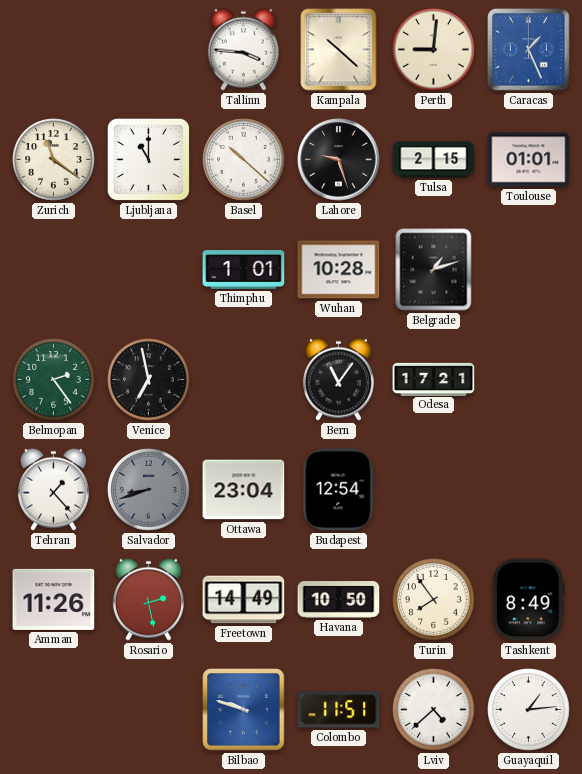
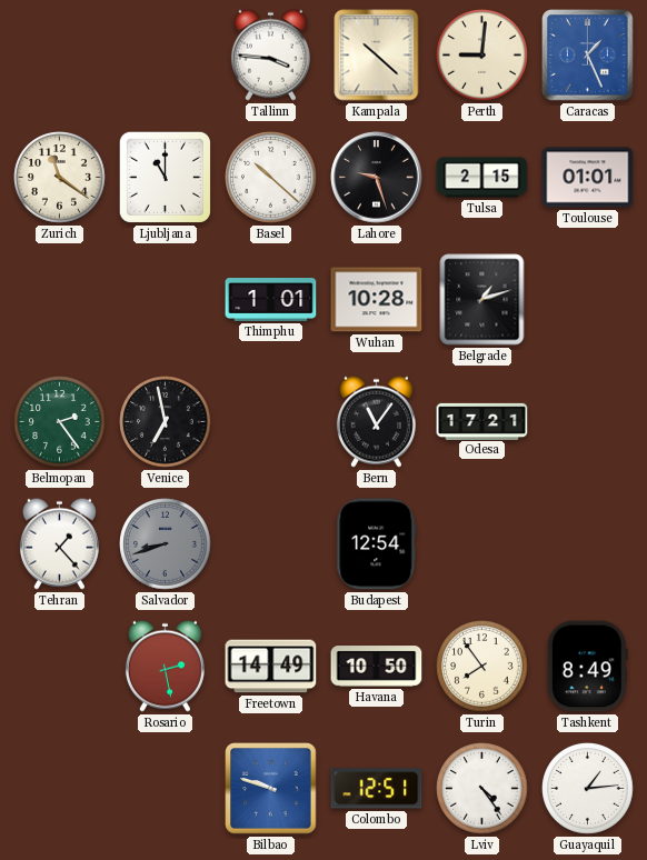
Ottawa: 23:04 -> none
Amman: 11:26 -> none
Colombo: 11:51 -> 12:51
Lviv: 4:38 -> 4:24
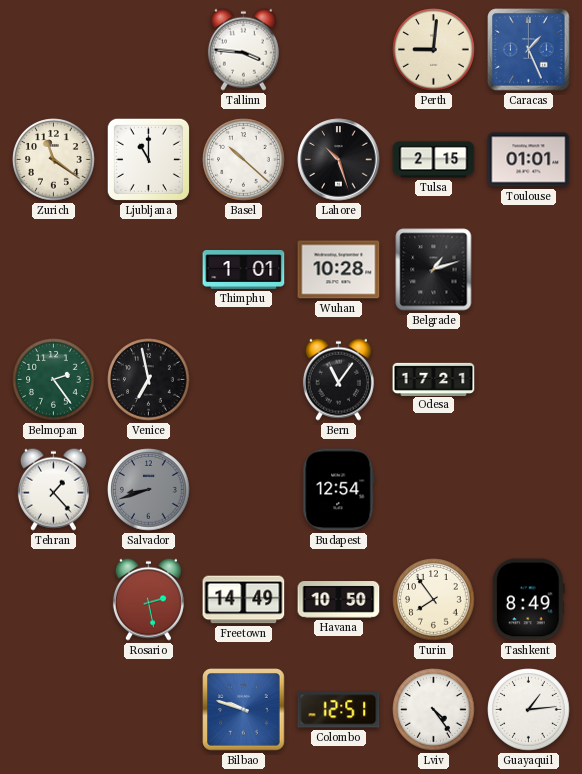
Kampala: 10:22 -> none
Lahore: 9:27 -> 10:27
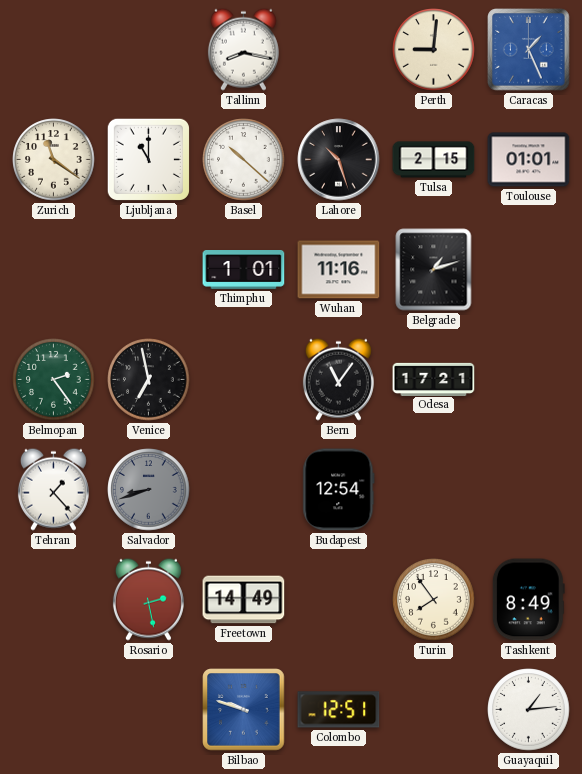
Tallinn: 3:46 -> 8:17
Wuhan: 10:28 -> 11:16
Havana: 10:50 -> none
Lviv: 4:24 -> none
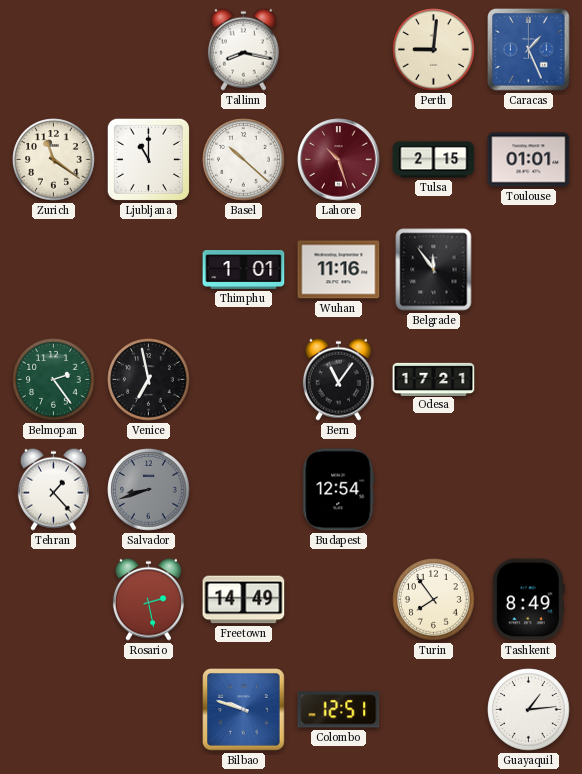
Lahore dial: black -> burgundy
Belgrade: 1:12 -> 11:54
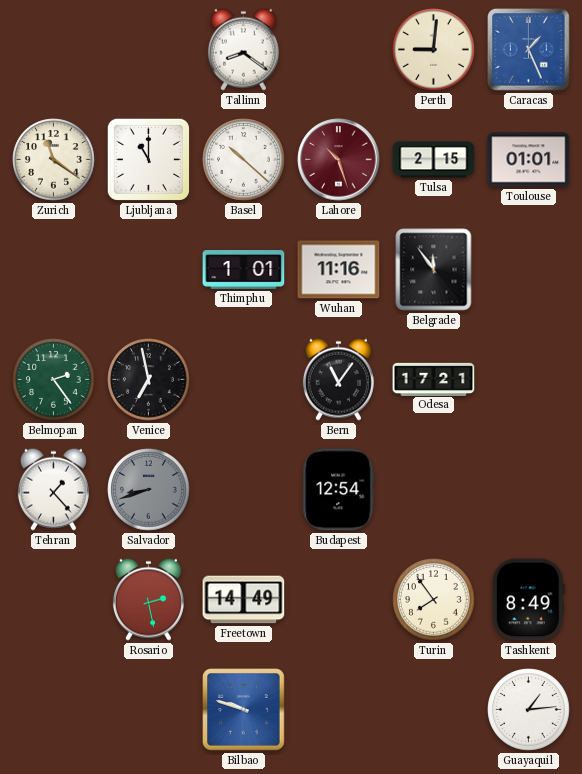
Tallinn: 8:17 -> 8:21
Colombo: 12:51 -> none
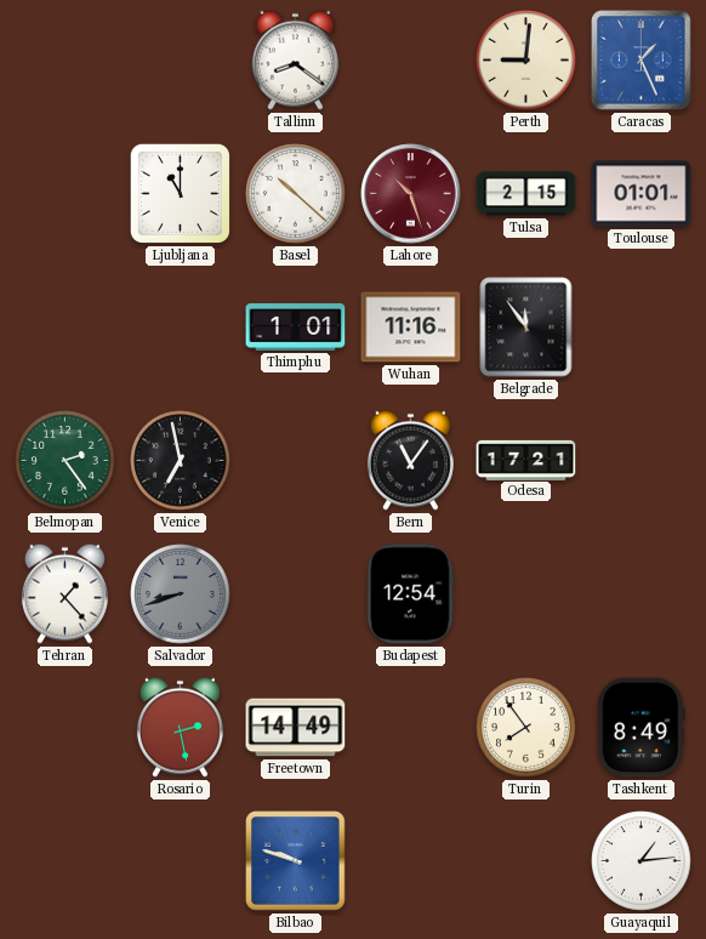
Zurich: 11:21 -> none
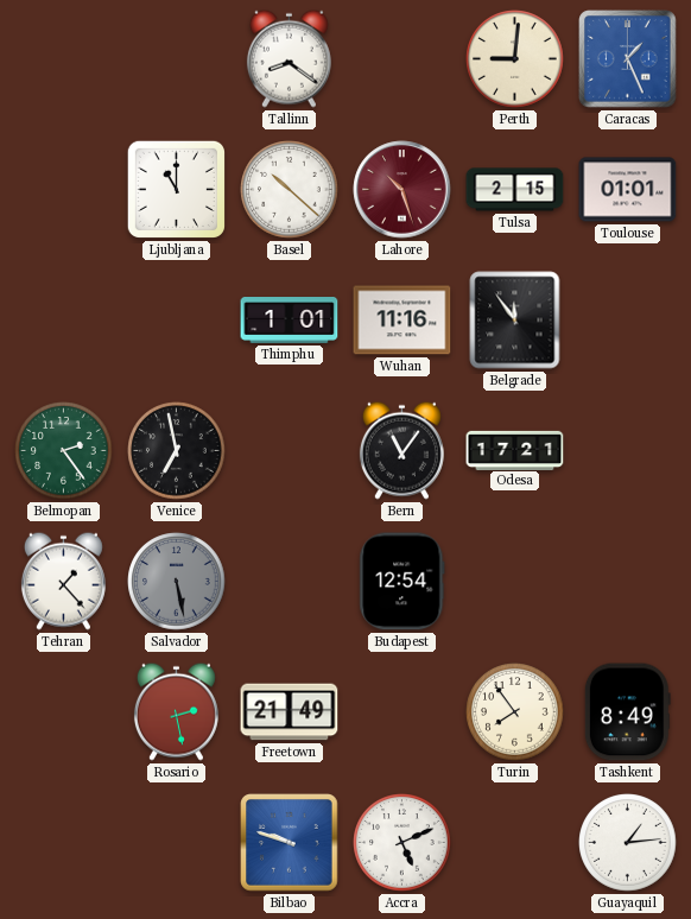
Salvador: 8:42 -> 5:28
Freetown: 14:49 -> 21:49
Accra: none -> 5:11
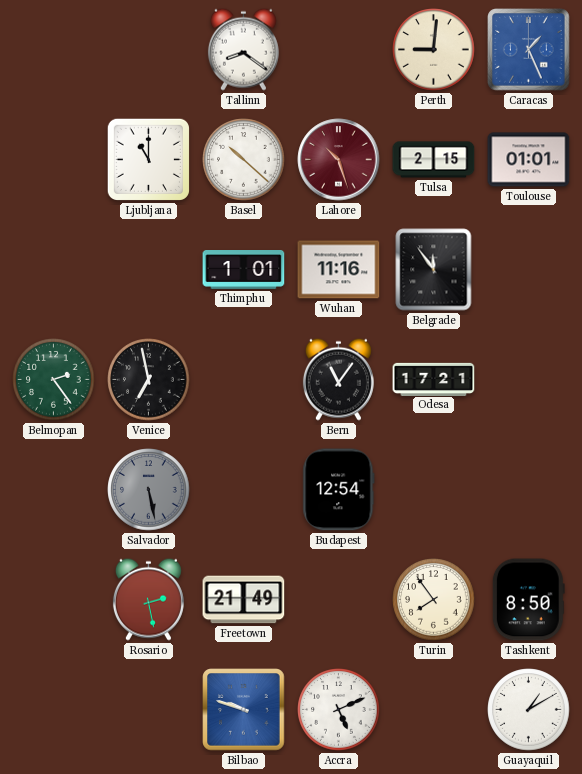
Tehran: 1:23 -> none
Tashkent: 8:49 -> 8:50
Guayaquil: 1:14 -> 1:10
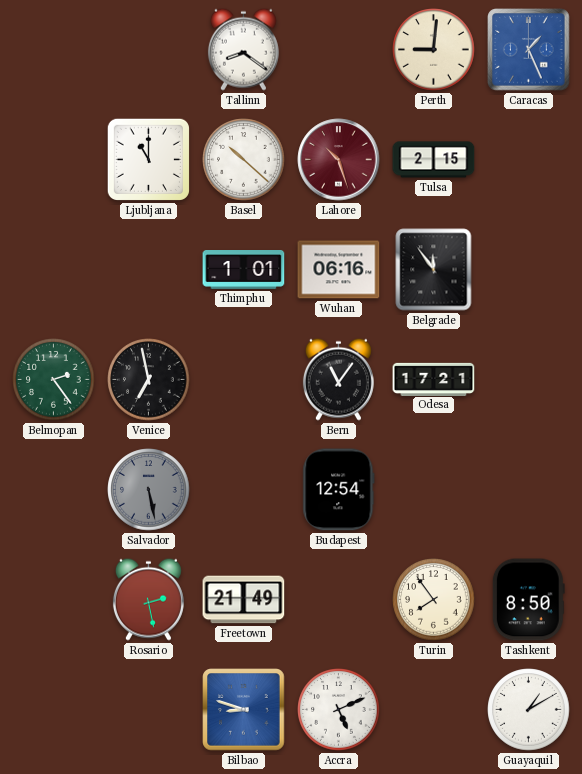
Toulouse: 01:01 -> none
Wuhan: 11:16 -> 06:16
Bilbao: 9:48 -> 8:48
